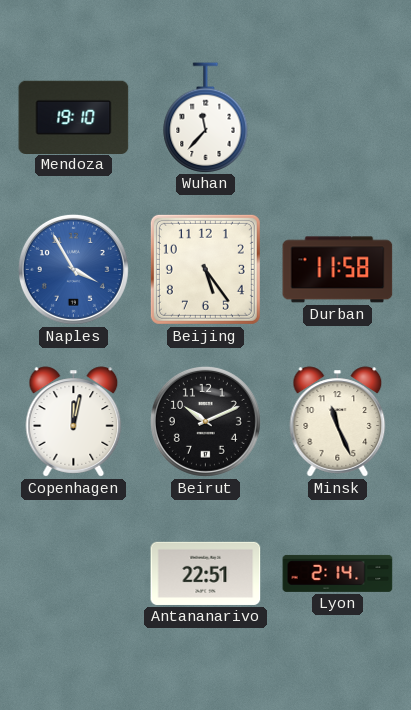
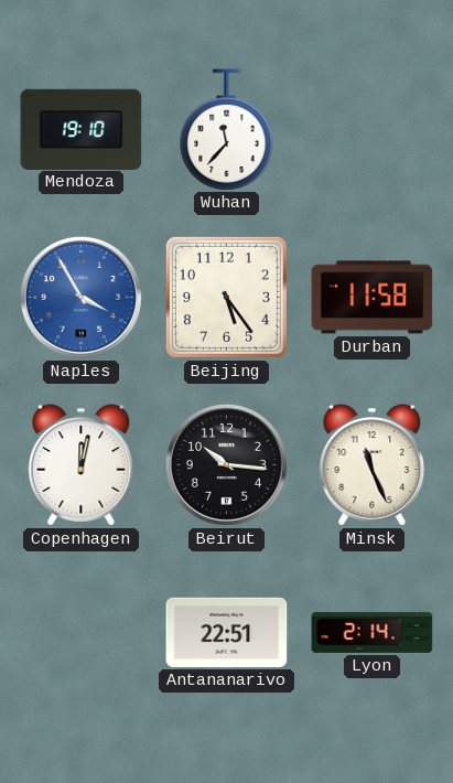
Beirut: 10:11 -> 10:16
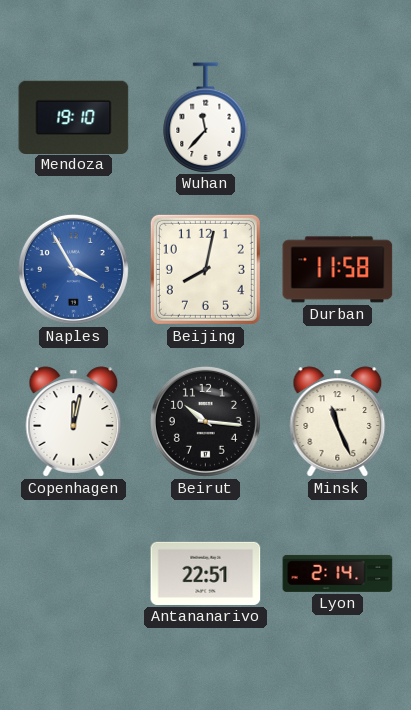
Beijing: 5:24 -> 8:02
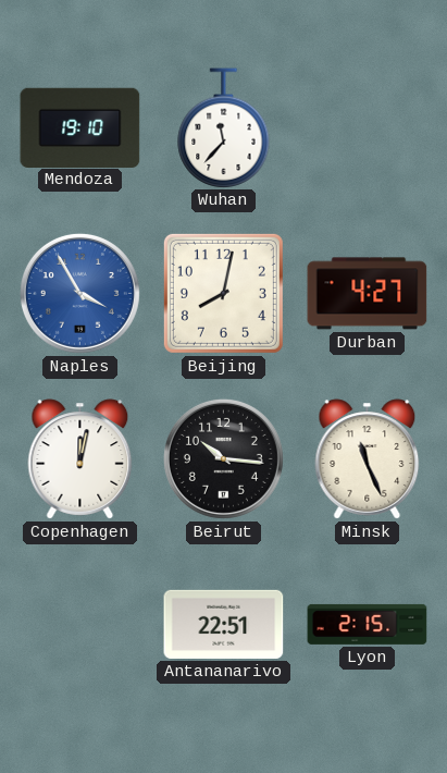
Durban: 11:58 -> 4:27
Lyon: 2:14 -> 2:15
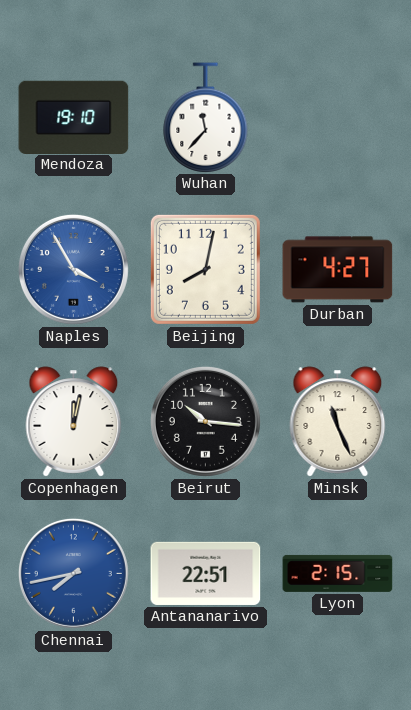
Chennai: none -> 7:43
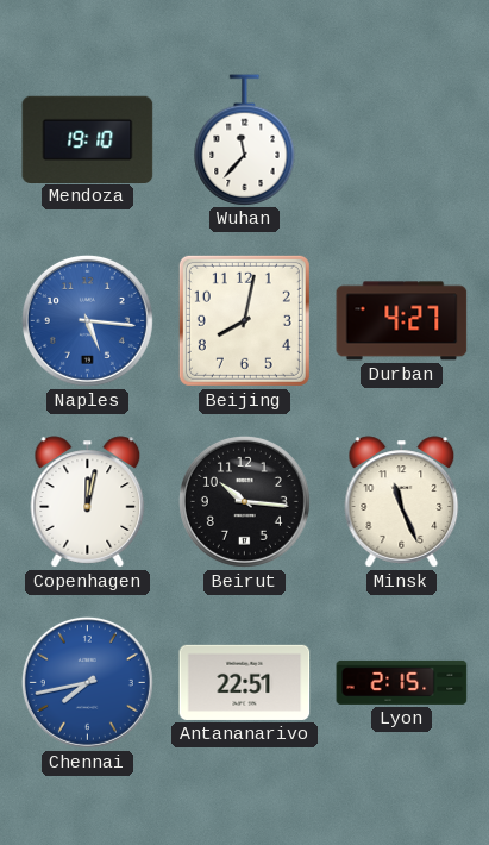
Naples: 3:55 -> 5:16
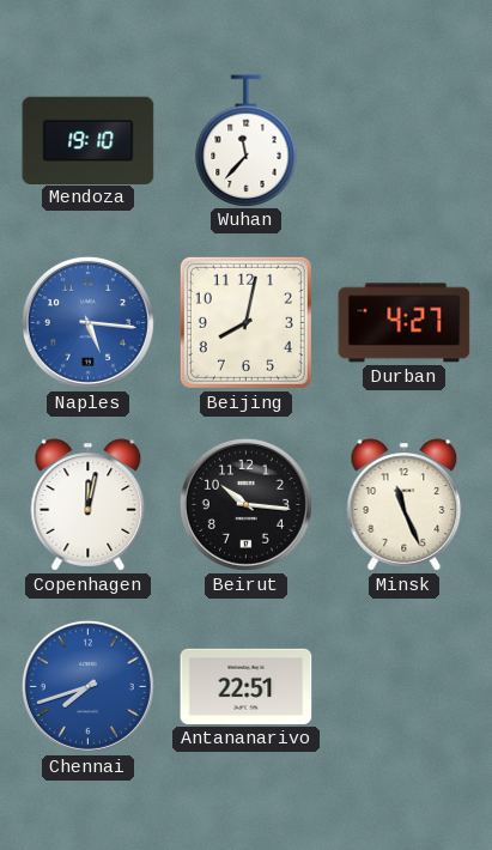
Chennai: 7:43 -> 7:42
Lyon: 2:15 -> none
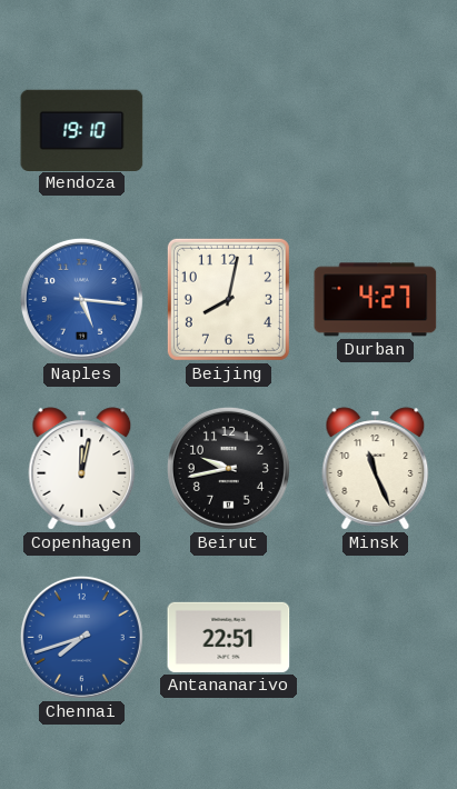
Wuhan: 11:37 -> none
Beirut: 10:16 -> 9:43
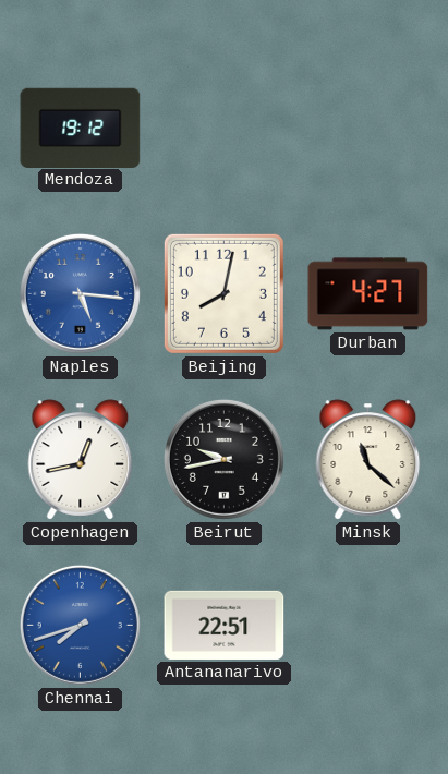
Mendoza: 19:10 -> 19:12
Copenhagen: 12:02 -> 12:43
Minsk: 11:26 -> 11:22
